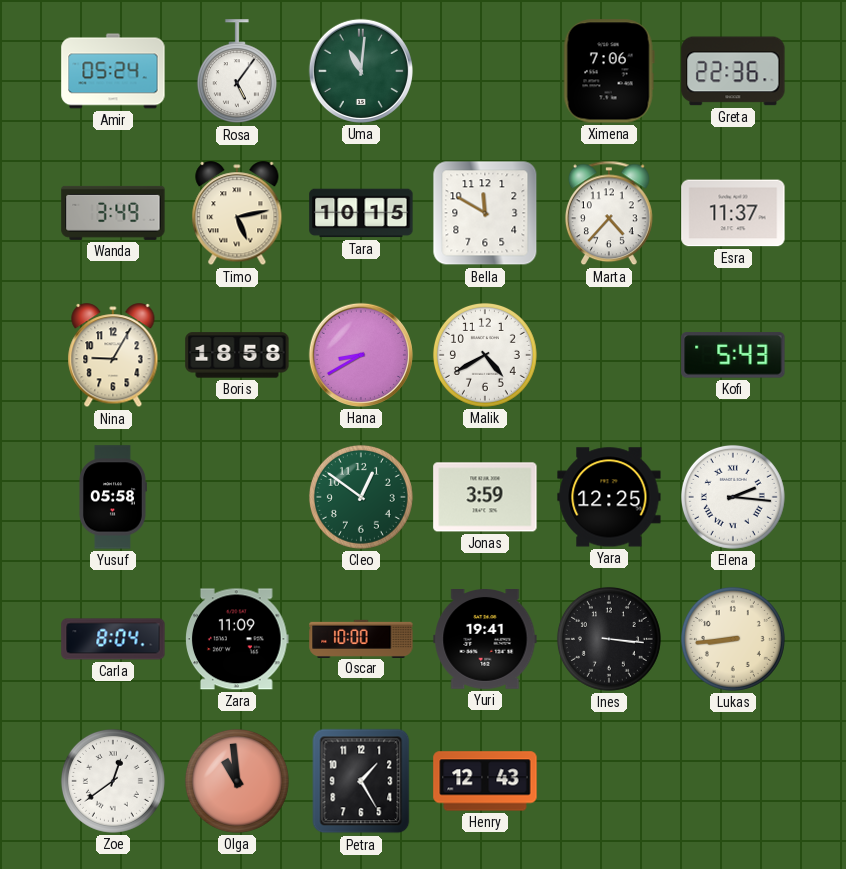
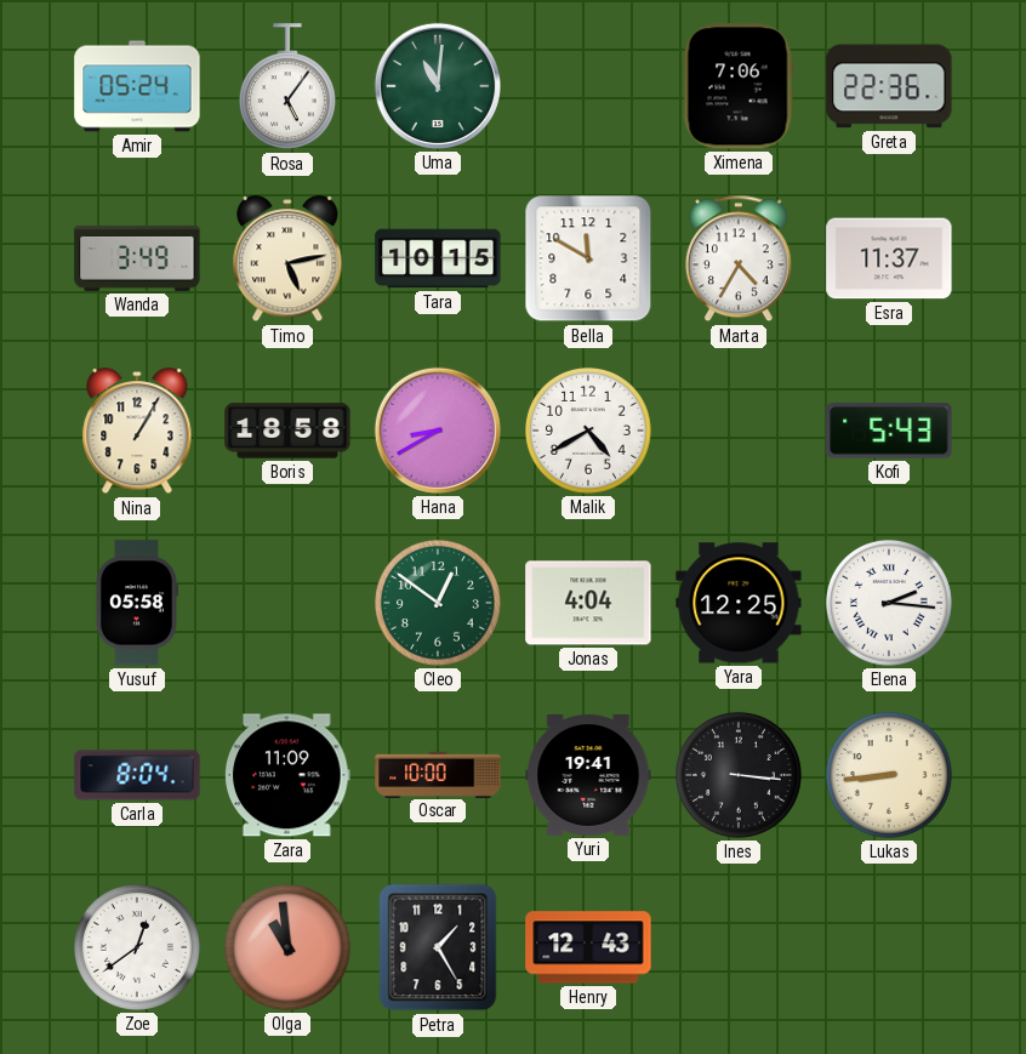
Marta: 4:37 -> 4:35
Nina: 9:05 -> 1:05
Jonas: 3:59 -> 4:04
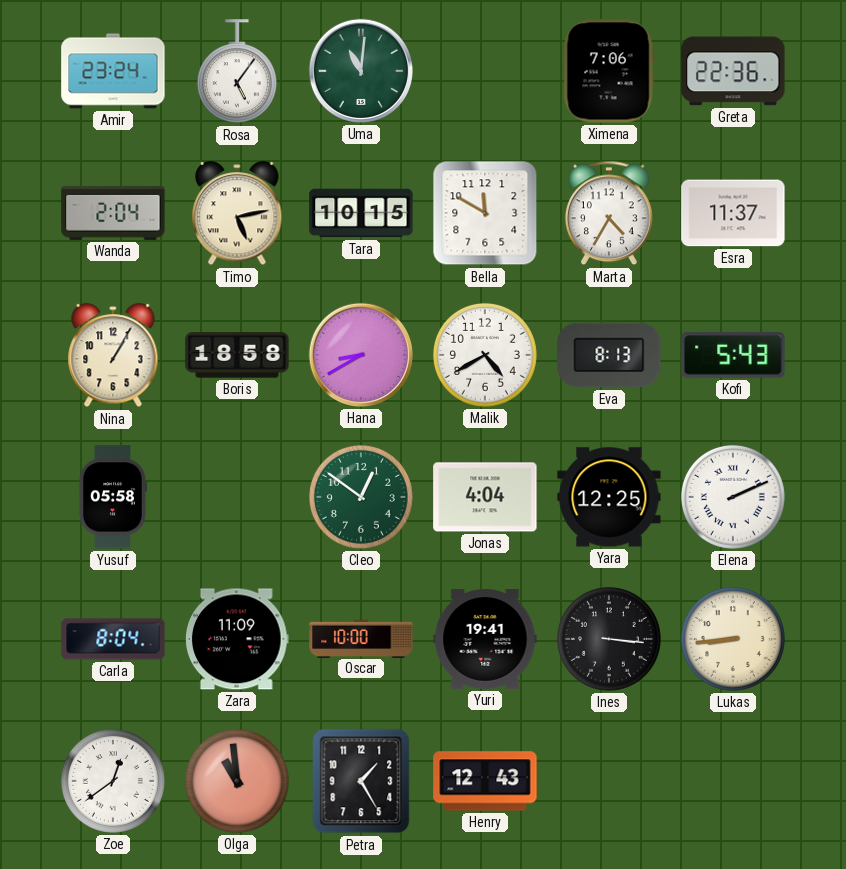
Amir: 05:24 -> 23:24
Wanda: 3:49 -> 2:04
Eva: none -> 8:13
Elena: 2:16 -> 2:11
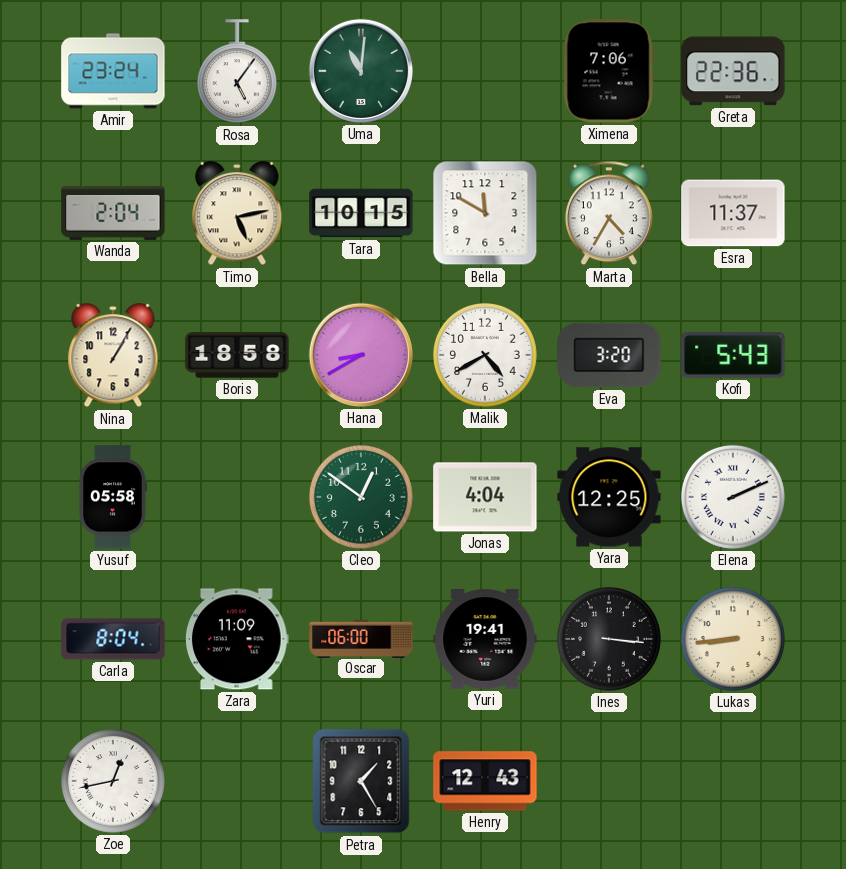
Eva: 8:13 -> 3:20
Oscar: 10:00 -> 06:00
Zoe: 12:39 -> 12:43
Olga: 10:59 -> none
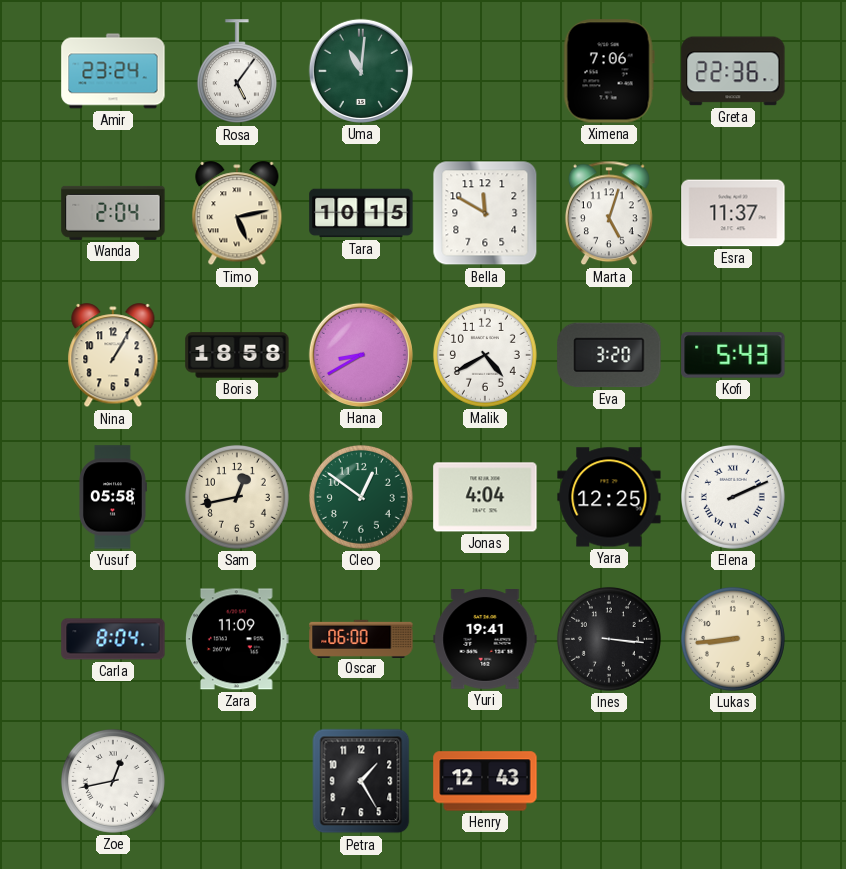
Marta: 4:35 -> 5:03
Sam: none -> 12:43
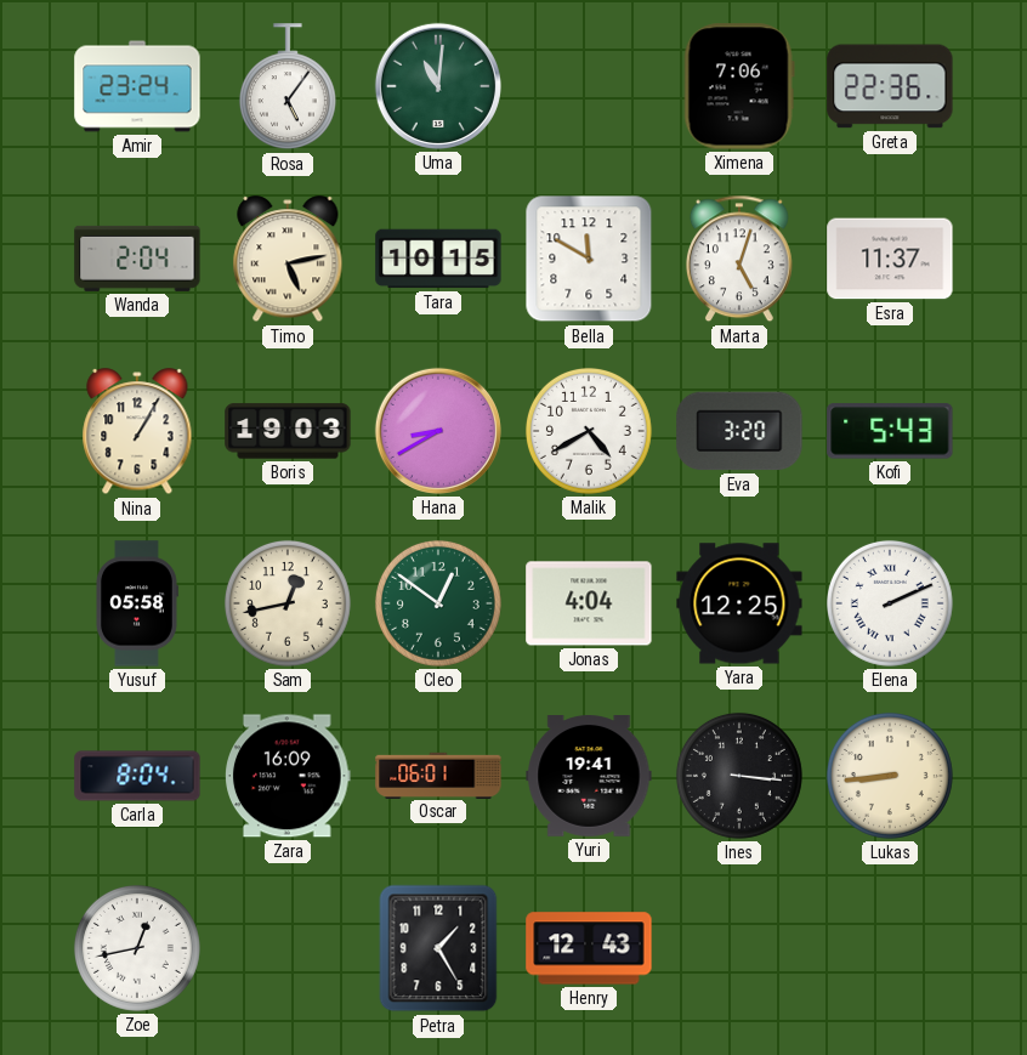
Boris: 18:58 -> 19:03
Zara: 11:09 -> 16:09
Oscar: 06:00 -> 06:01
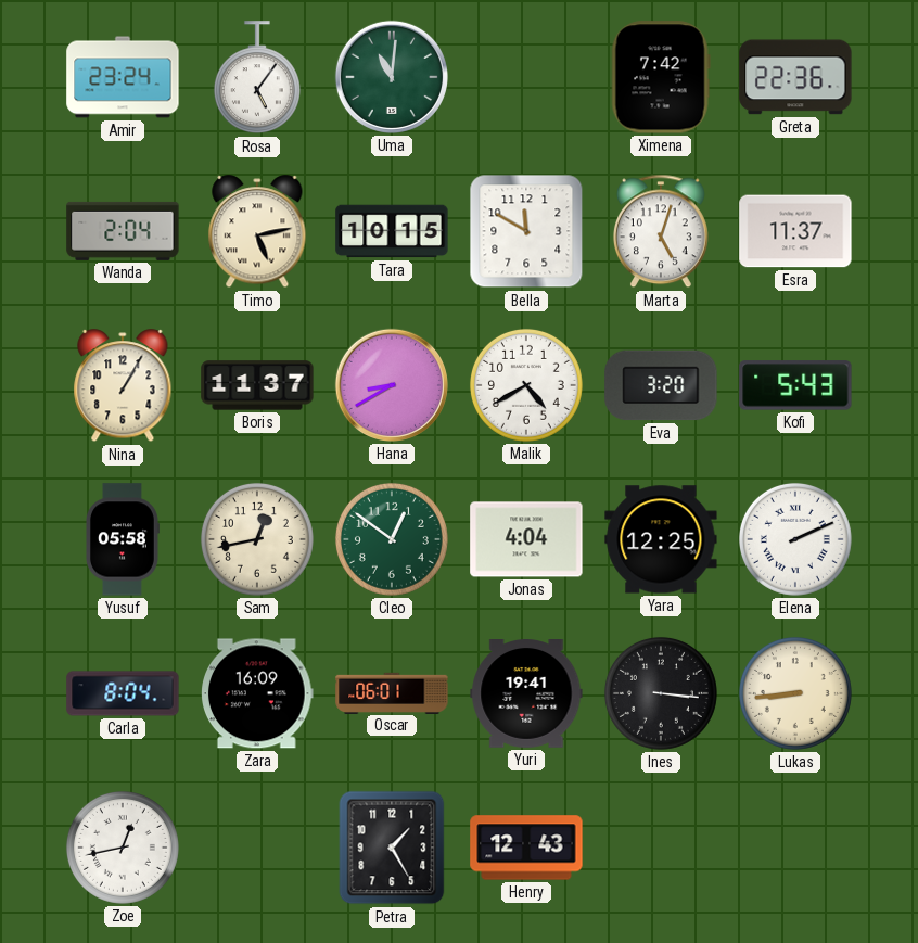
Ximena: 7:06 -> 7:42
Boris: 19:03 -> 11:37
